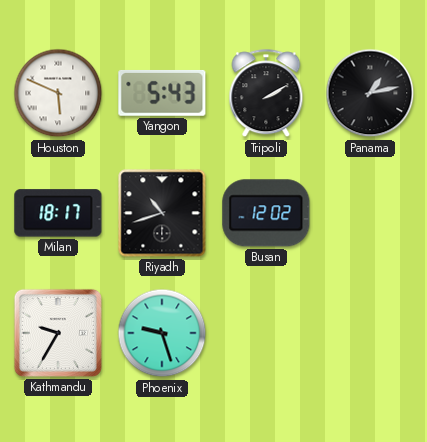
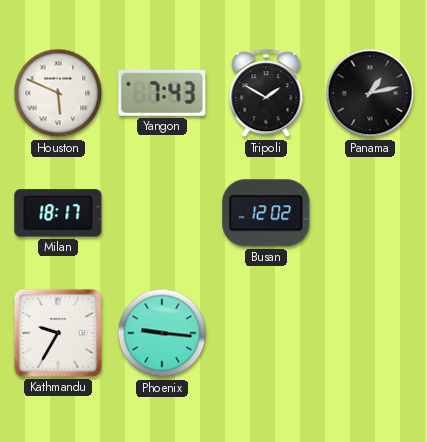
Yangon: 5:43 -> 7:43
Tripoli: 2:10 -> 1:50
Riyadh: 10:42 -> none
Phoenix: 9:27 -> 9:16
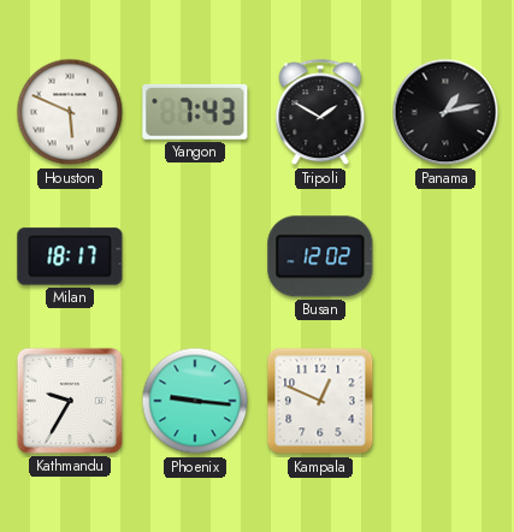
Kampala: none -> 12:49
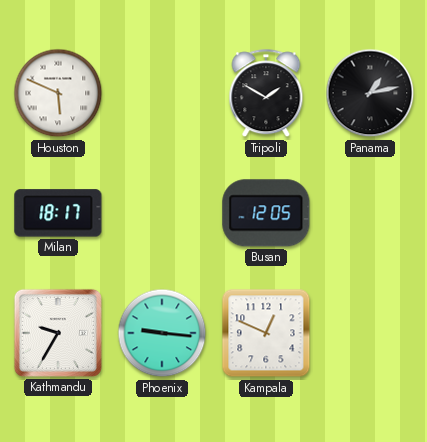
Yangon: 7:43 -> none
Busan: 12:02 -> 12:05
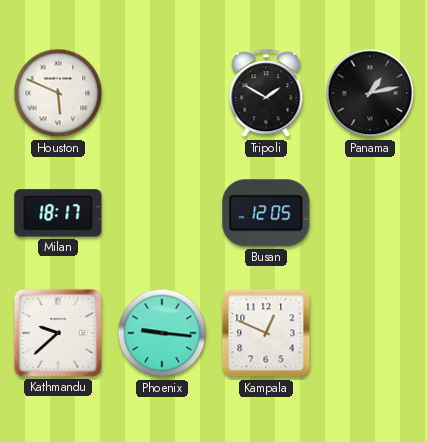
Kathmandu: 9:35 -> 9:38
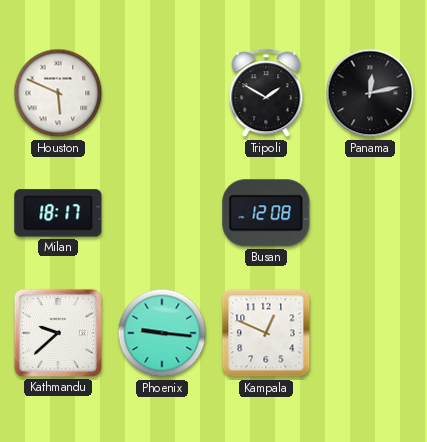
Panama: 1:13 -> 12:13
Busan: 12:05 -> 12:08
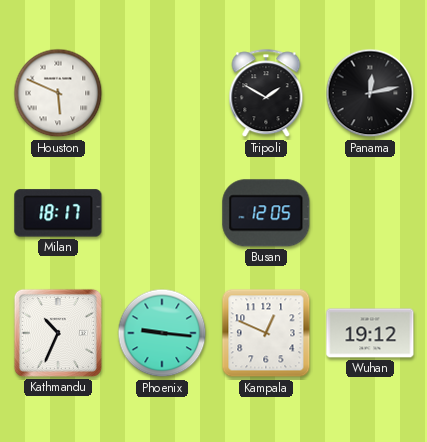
Busan: 12:08 -> 12:05
Kathmandu: 9:38 -> 10:34
Wuhan: none -> 19:12
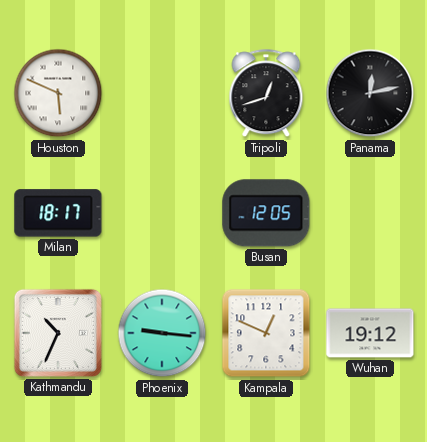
Tripoli: 1:50 -> 12:42
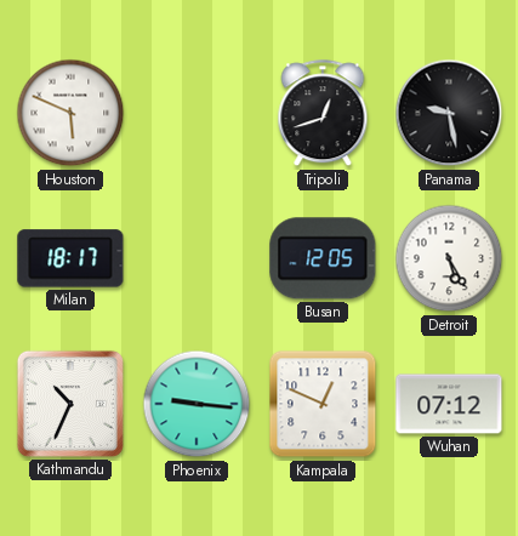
Panama: 12:13 -> 9:28
Detroit: none -> 5:25
Wuhan: 19:12 -> 07:12
